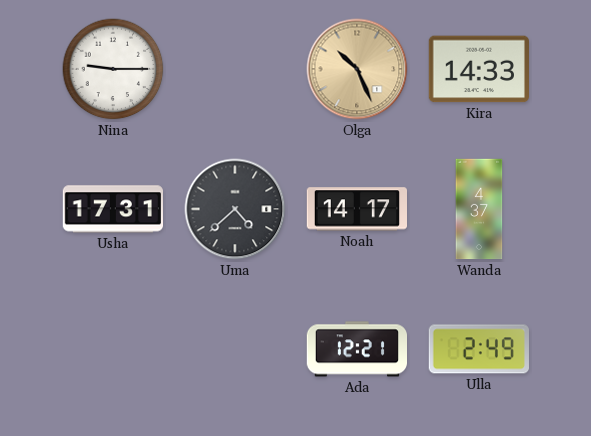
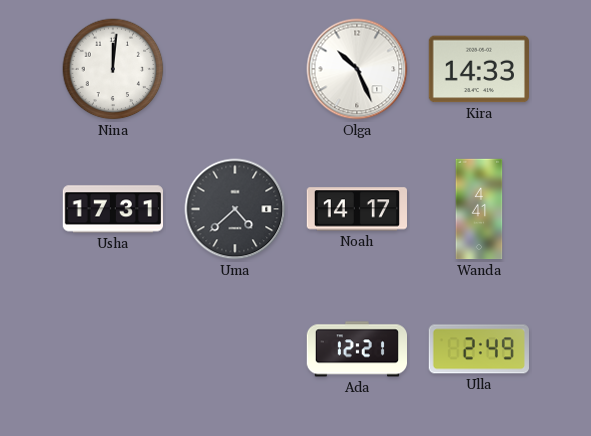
Nina: 9:15 -> 12:01
Olga dial: champagne -> white
Wanda: 4:37 -> 4:41
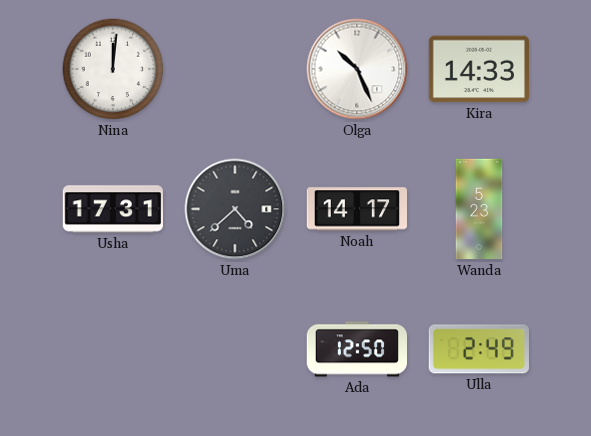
Wanda: 4:41 -> 5:23
Ada: 12:21 -> 12:50
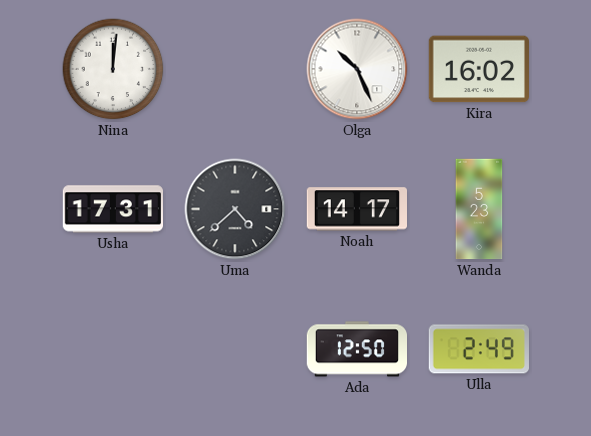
Kira: 14:33 -> 16:02
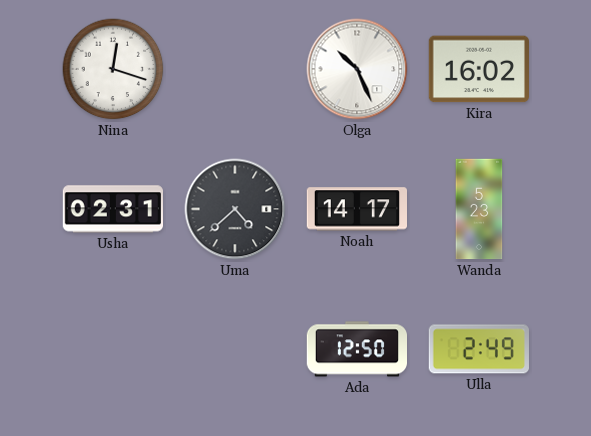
Nina: 12:01 -> 12:18
Usha: 17:31 -> 02:31
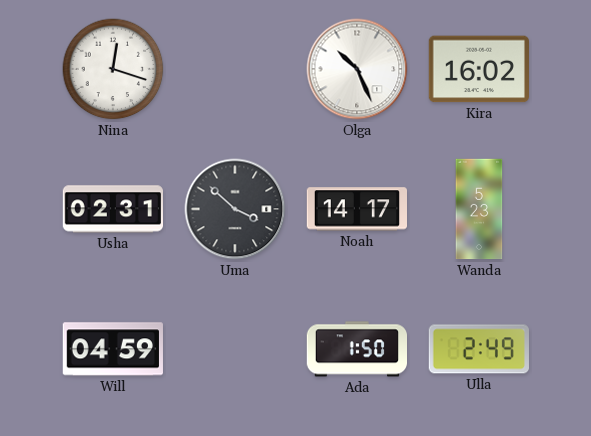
Uma: 4:38 -> 3:52
Will: none -> 04:59
Ada: 12:50 -> 1:50
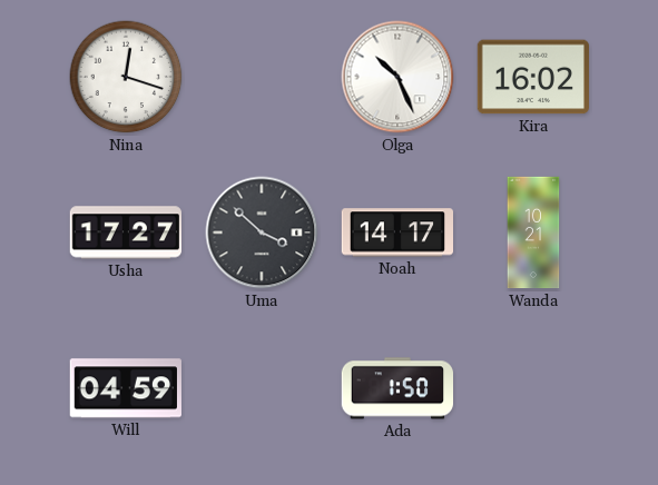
Usha: 02:31 -> 17:27
Wanda: 5:23 -> 10:21
Ulla: 2:49 -> none
